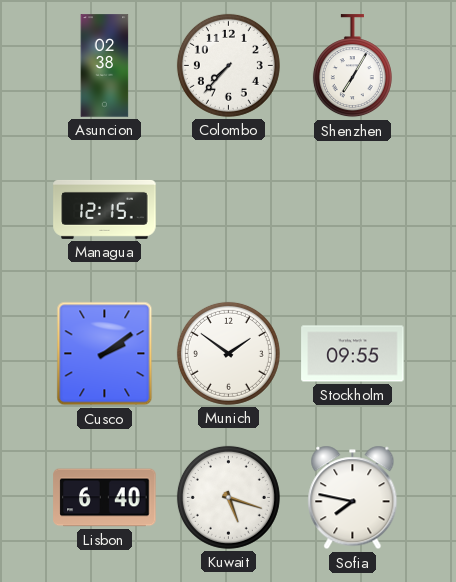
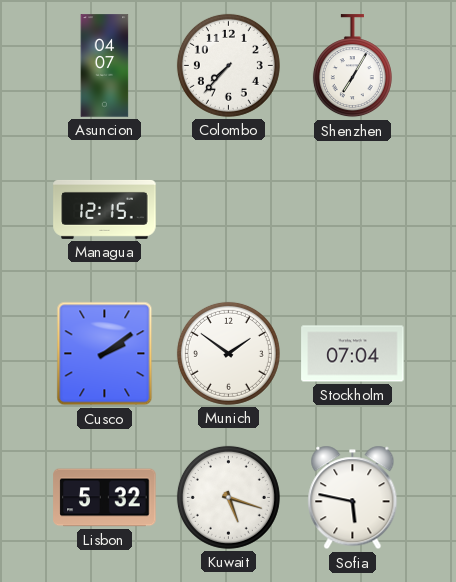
Asuncion: 02:38 -> 04:07
Stockholm: 09:55 -> 07:04
Lisbon: 6:40 -> 5:32
Sofia: 7:47 -> 5:47
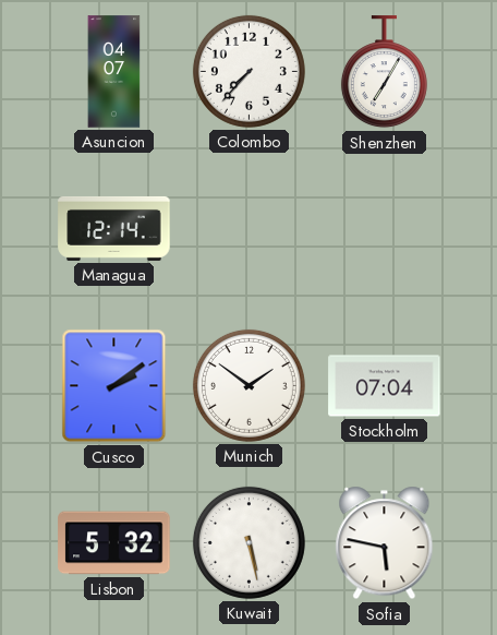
Managua: 12:15 -> 12:14
Kuwait: 5:18 -> 5:28
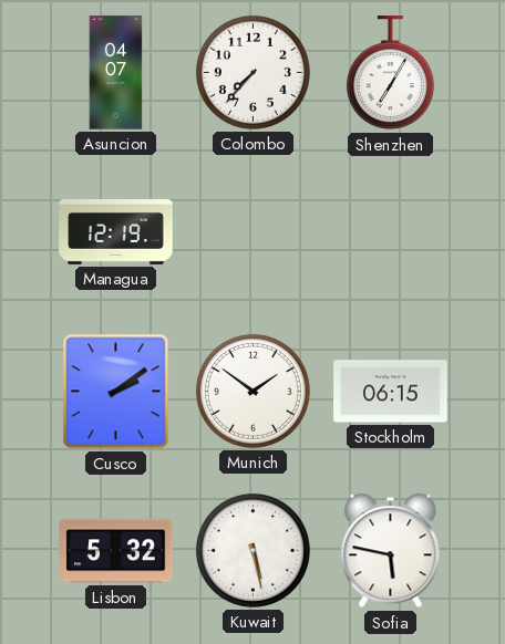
Managua: 12:14 -> 12:19
Stockholm: 07:04 -> 06:15
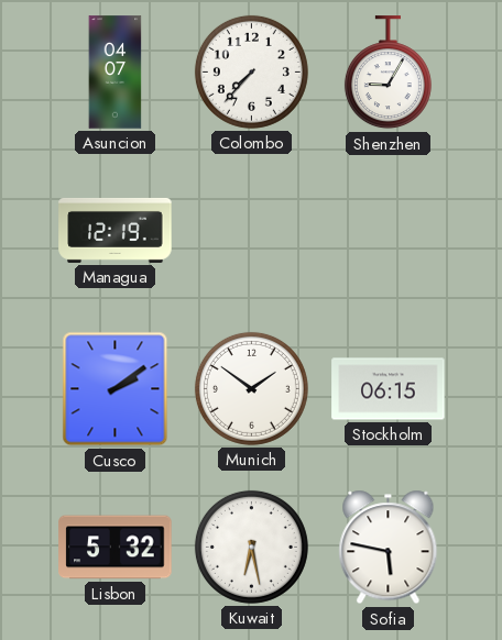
Shenzhen: 7:05 -> 9:05
Kuwait: 5:28 -> 6:28
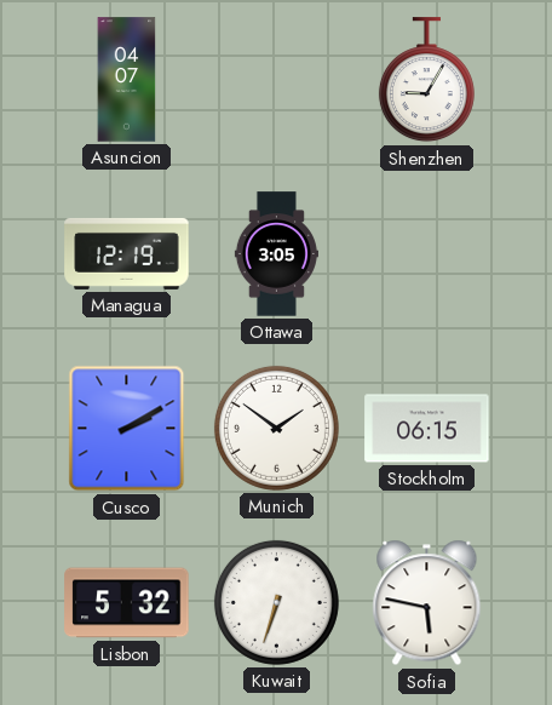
Colombo: 7:37 -> none
Ottawa: none -> 3:05
Cusco: 2:09 -> 2:10
Kuwait: 6:28 -> 6:33
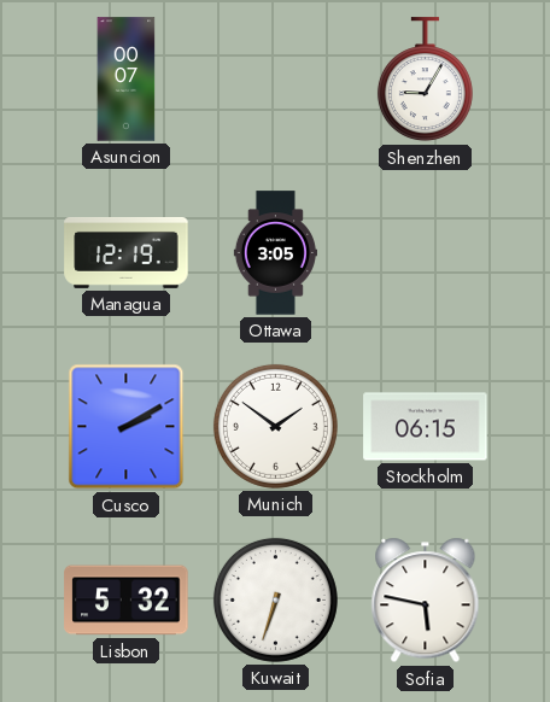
Asuncion: 04:07 -> 00:07
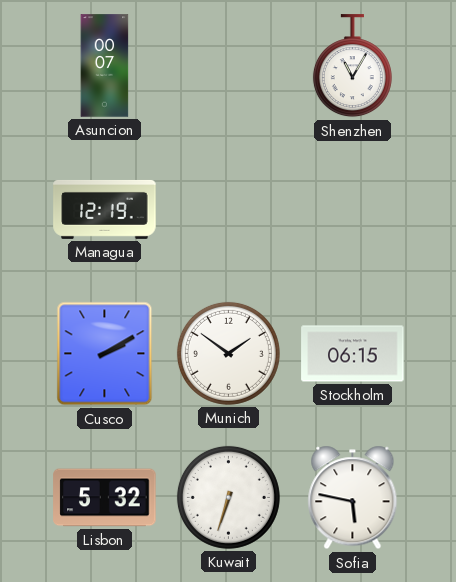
Shenzhen: 9:05 -> 11:05
Ottawa: 3:05 -> none
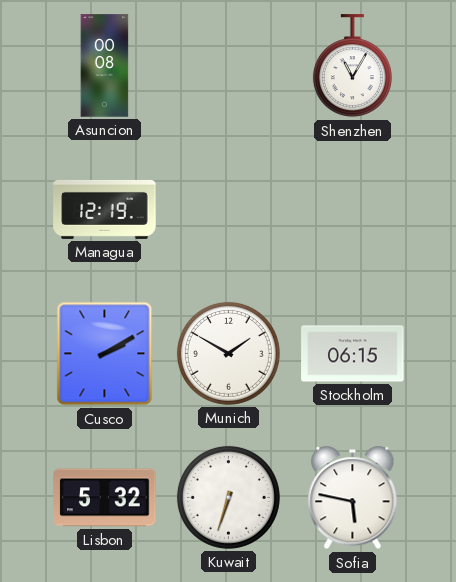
Asuncion: 00:07 -> 00:08
Munich: 1:51 -> 1:50
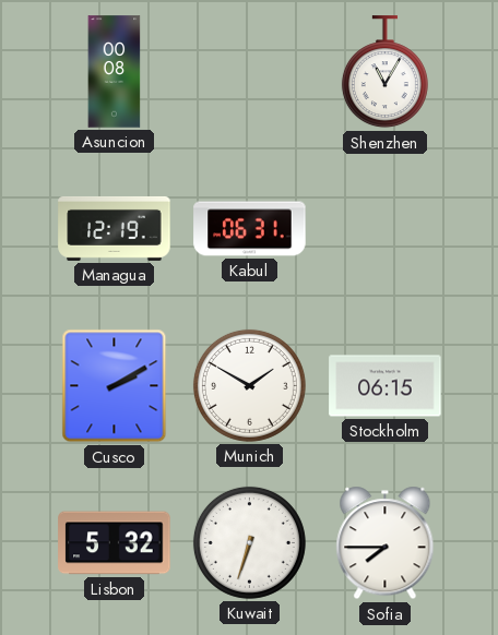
Kabul: none -> 06:31
Sofia: 5:47 -> 7:45
